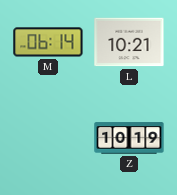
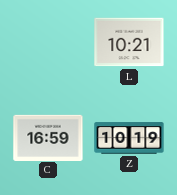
M: 06:14 -> none
C: none -> 16:59
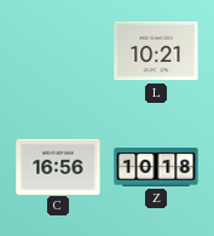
C: 16:59 -> 16:56
Z: 10:19 -> 10:18
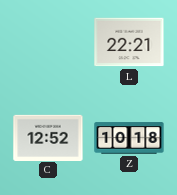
L: 10:21 -> 22:21
C: 16:56 -> 12:52
